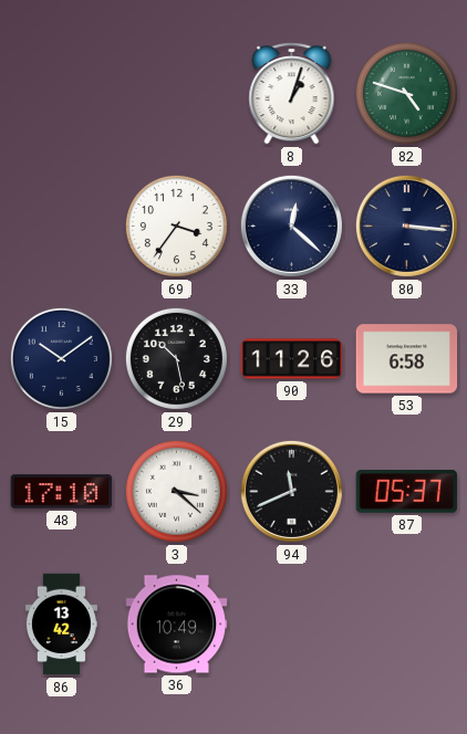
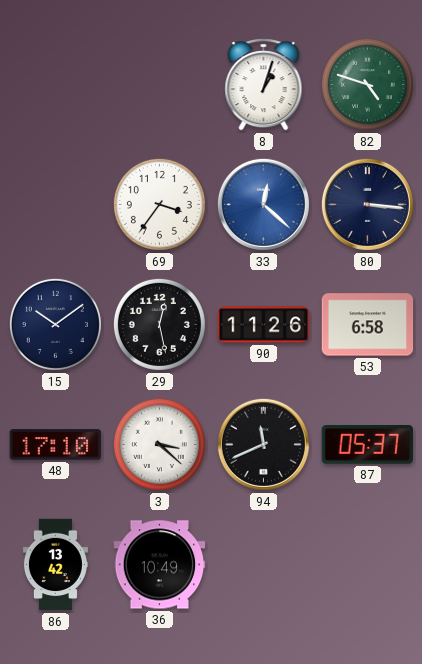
33 dial: navy -> blue
29: 10:28 -> 12:28
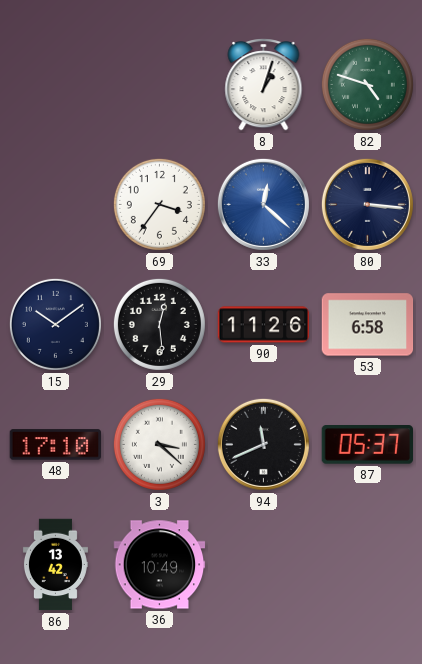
29: 12:28 -> 12:29
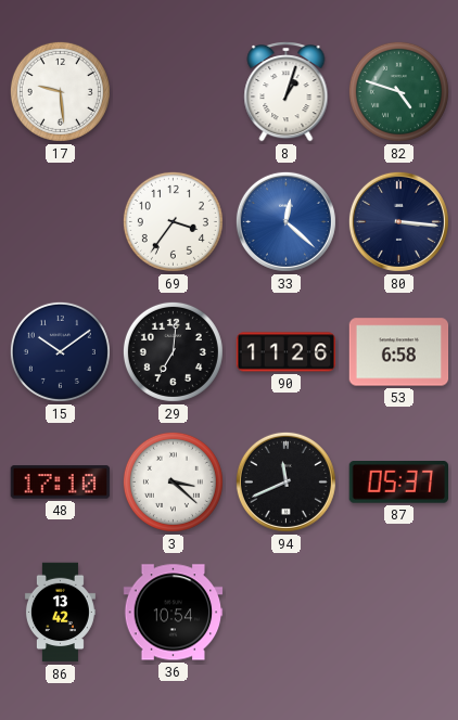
17: none -> 9:29
29: 12:29 -> 7:01
36: 10:49 -> 10:54
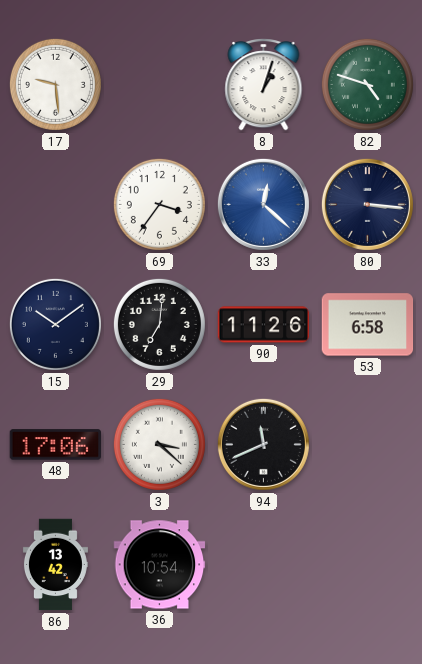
48: 17:10 -> 17:06
87: 05:37 -> none
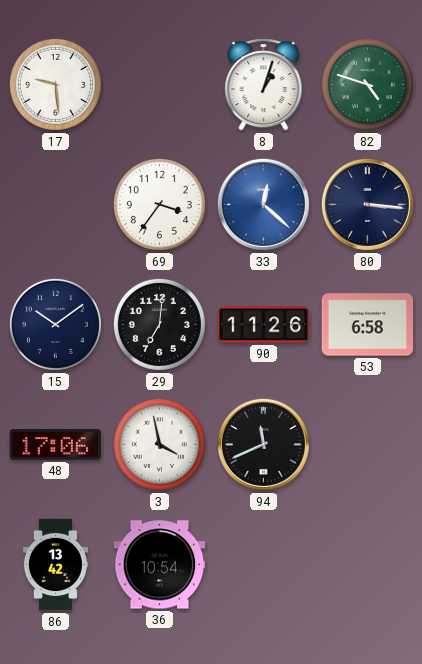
3: 3:22 -> 3:58
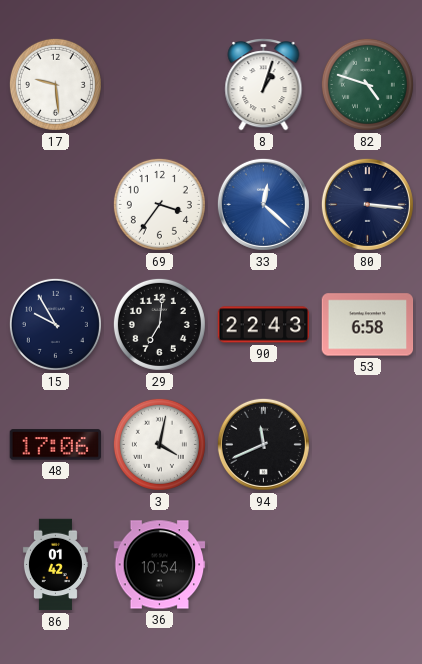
15: 10:09 -> 9:55
90: 11:26 -> 22:43
3: 3:58 -> 4:02
86: 13:42 -> 01:42
